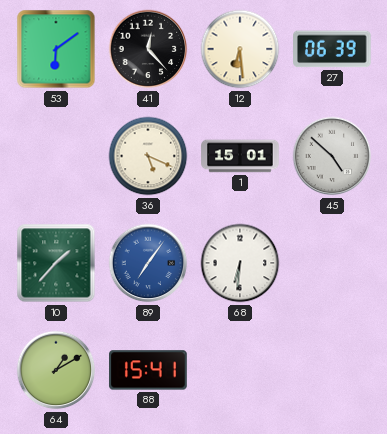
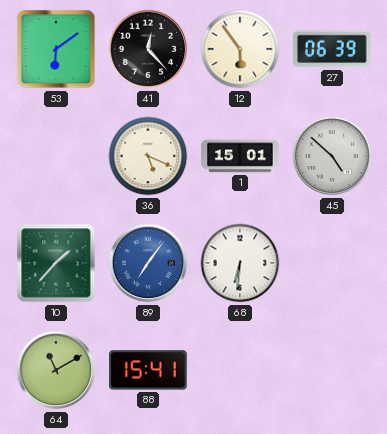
12: 6:29 -> 5:54
64: 1:10 -> 11:10
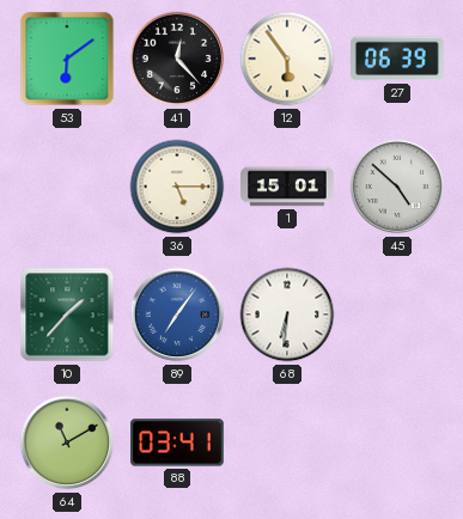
36: 5:19 -> 5:15
88: 15:41 -> 03:41
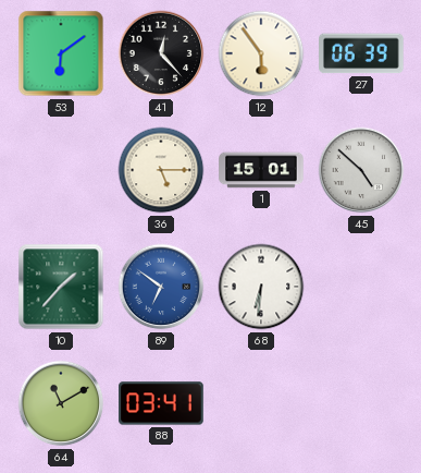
89: 7:06 -> 6:51
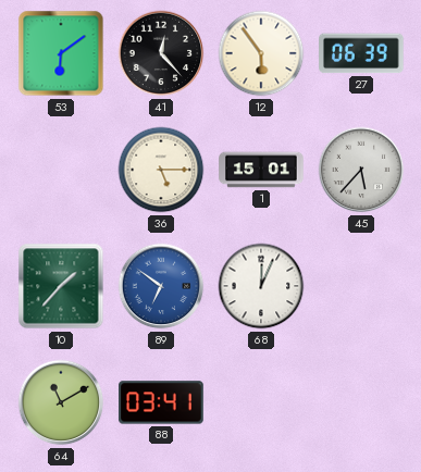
45: 4:52 -> 5:37
68: 6:31 -> 12:04
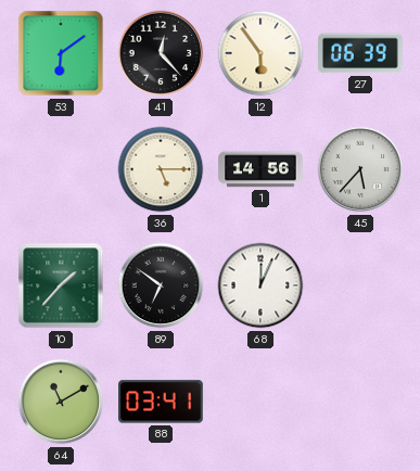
1: 15:01 -> 14:56
89 dial: blue -> black
